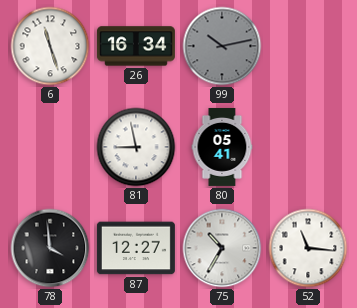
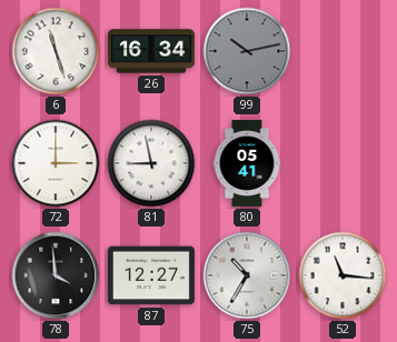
72: none -> 3:00
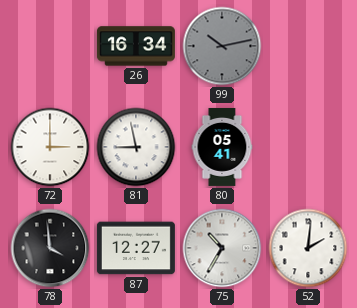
6: 11:27 -> none
52: 11:16 -> 2:01
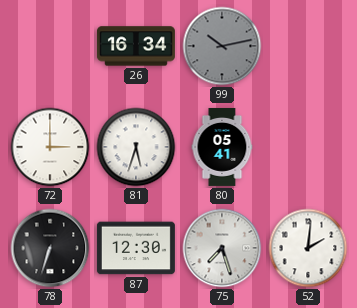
81: 8:58 -> 5:33
78: 3:59 -> 6:33
87: 12:27 -> 12:30
75: 10:35 -> 7:27
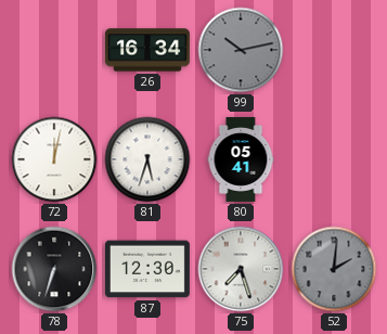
72: 3:00 -> 12:02
52 dial: white -> grey
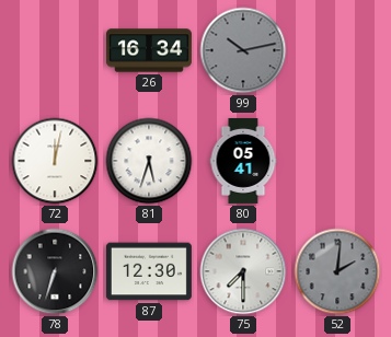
75: 7:27 -> 7:30
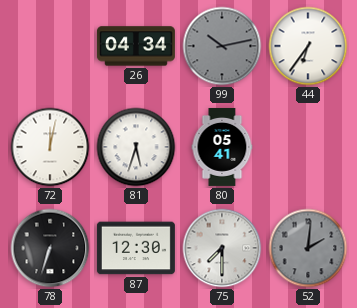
26: 16:34 -> 04:34
44: none -> 6:36
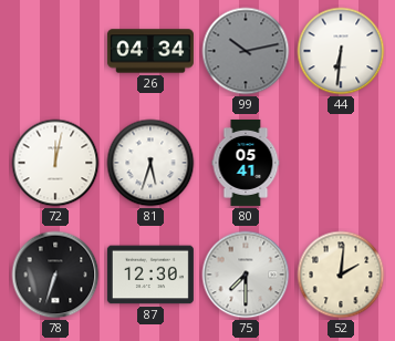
44: 6:36 -> 6:31
52 dial: grey -> cream
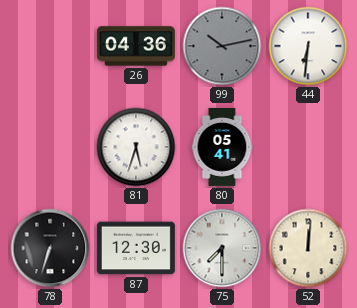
26: 04:34 -> 04:36
72: 12:02 -> none
52: 2:01 -> 12:01
